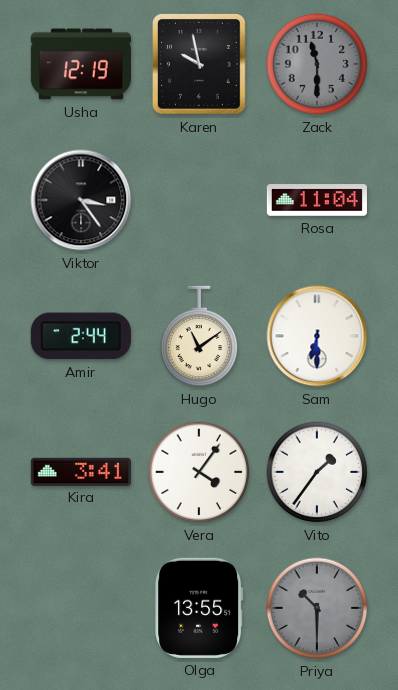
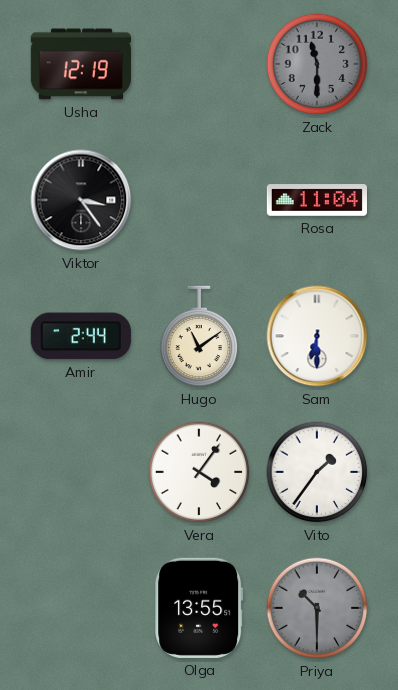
Karen: 9:58 -> none
Kira: 3:41 -> none
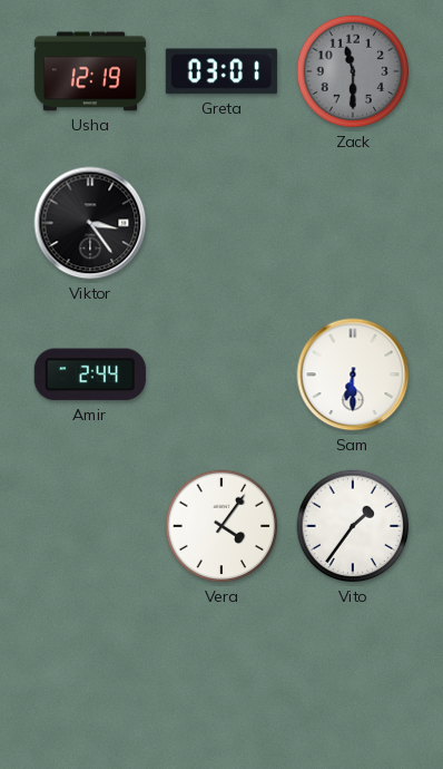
Greta: none -> 03:01
Rosa: 11:04 -> none
Hugo: 11:09 -> none
Olga: 13:55 -> none
Priya: 10:30 -> none
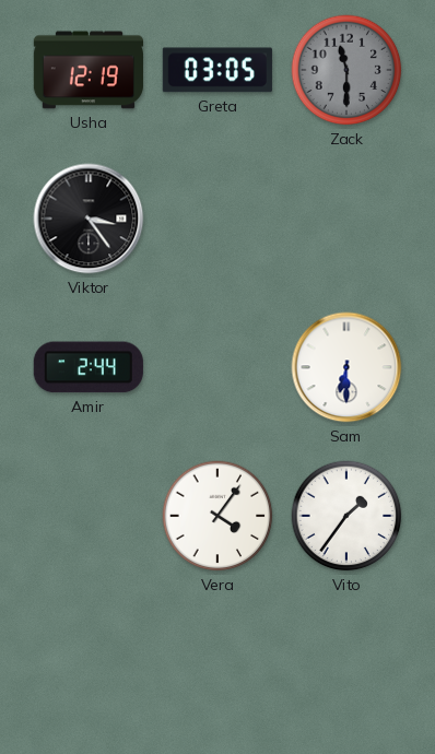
Greta: 03:01 -> 03:05
